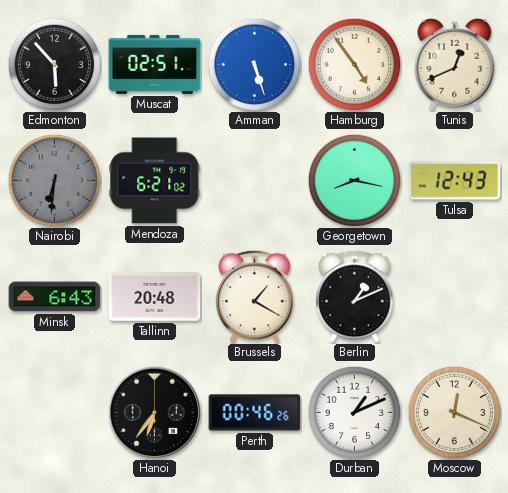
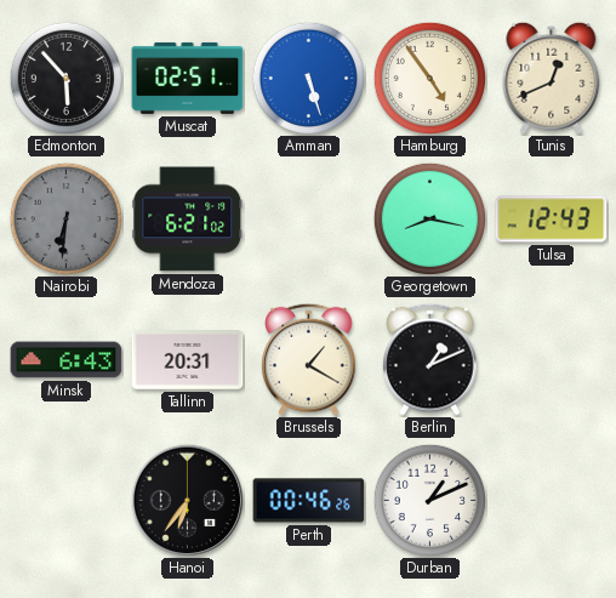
Tallinn: 20:48 -> 20:31
Moscow: 12:19 -> none
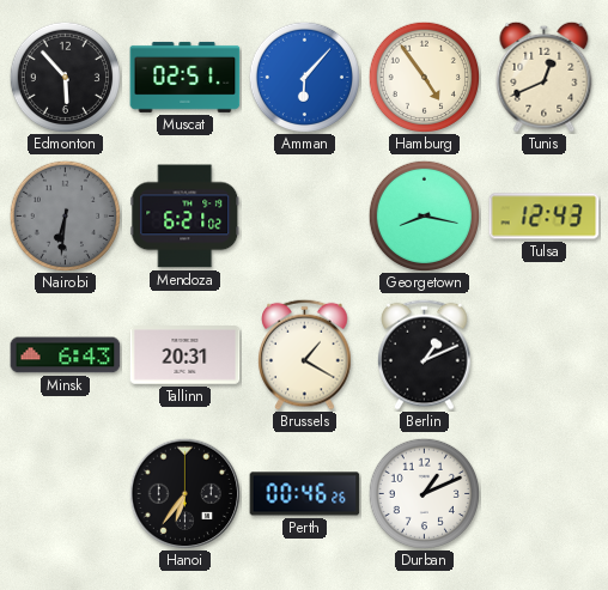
Amman: 5:27 -> 6:07
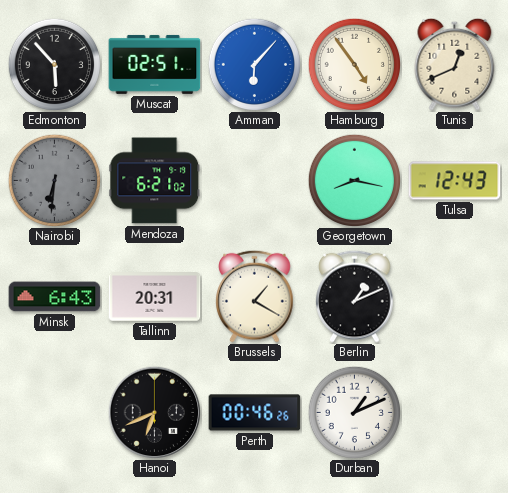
Hanoi: 6:36 -> 6:41
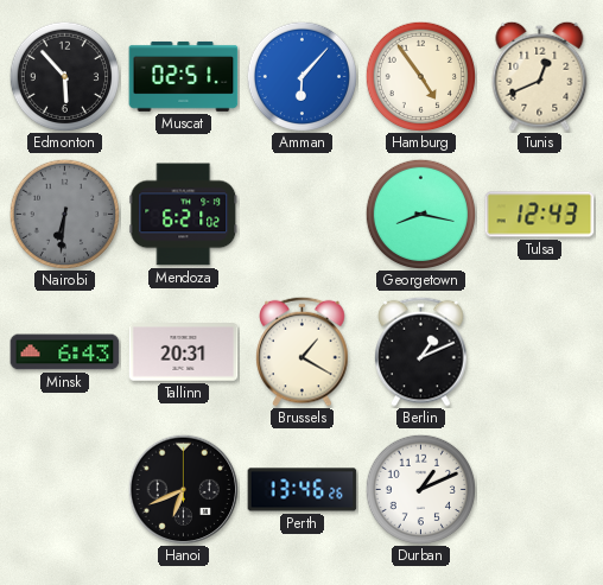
Perth: 00:46 -> 13:46
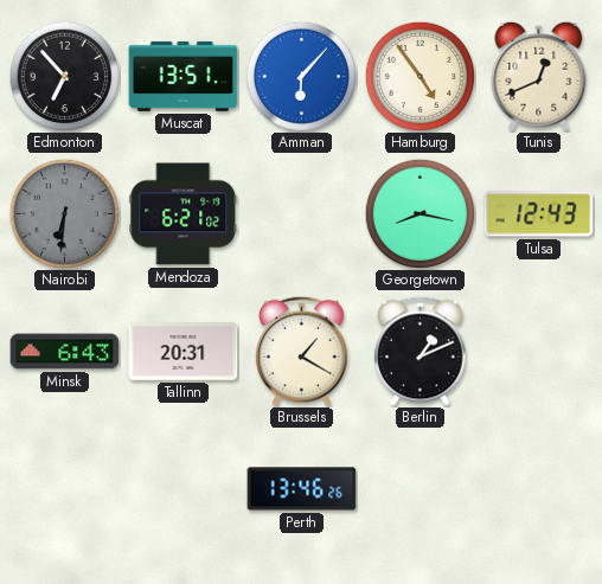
Edmonton: 5:53 -> 6:53
Muscat: 02:51 -> 13:51
Hanoi: 6:41 -> none
Durban: 1:11 -> none
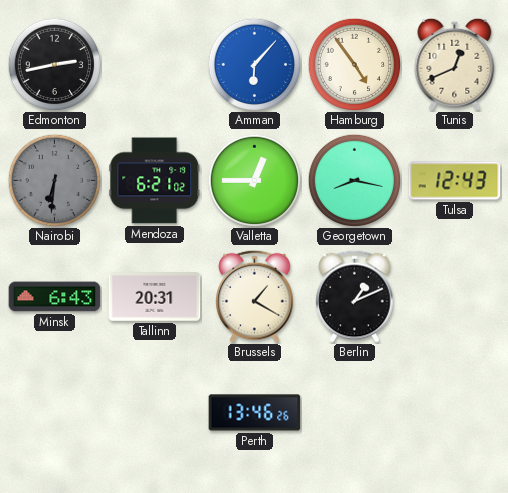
Edmonton: 6:53 -> 2:43
Muscat: 13:51 -> none
Valletta: none -> 12:45
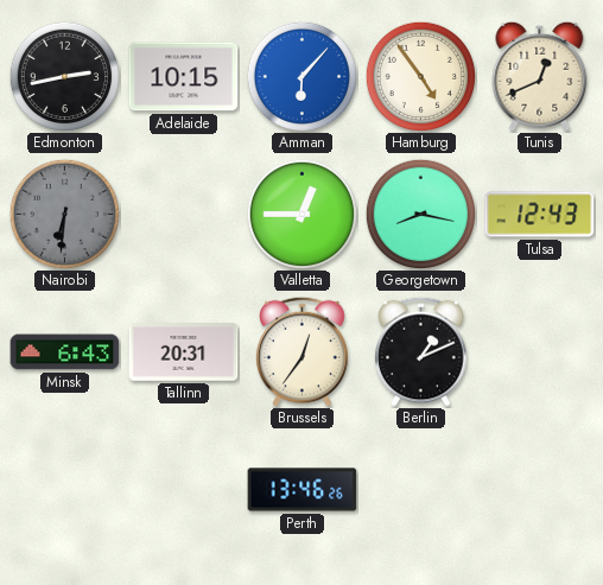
Adelaide: none -> 10:15
Mendoza: 6:21 -> none
Brussels: 1:20 -> 12:36
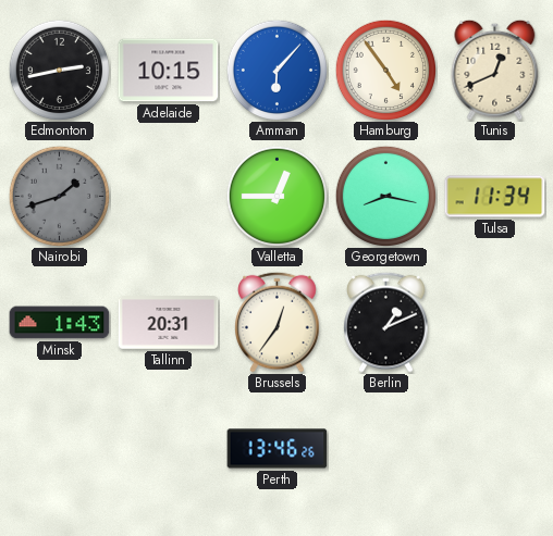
Nairobi: 6:31 -> 1:42
Tulsa: 12:43 -> 11:34
Minsk: 6:43 -> 1:43
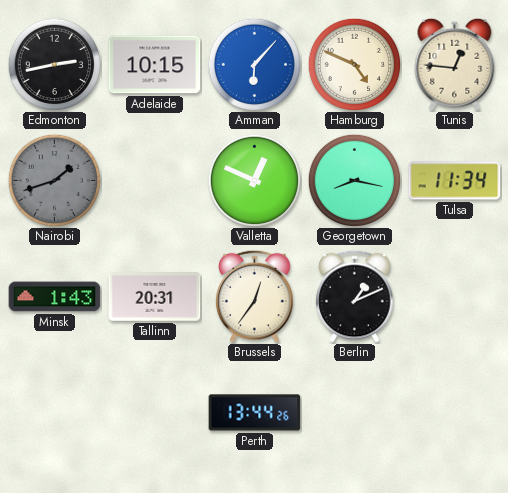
Hamburg: 4:54 -> 4:49
Tunis: 12:41 -> 12:46
Valletta: 12:45 -> 12:49
Perth: 13:46 -> 13:44
